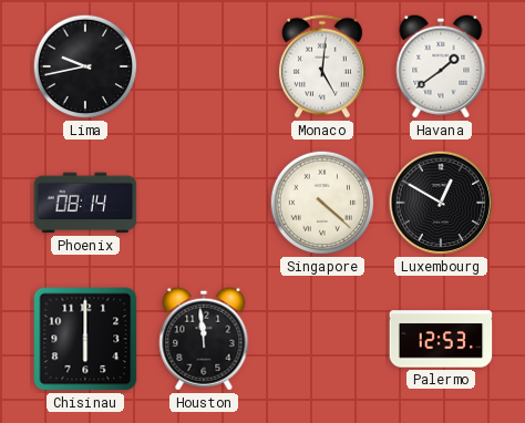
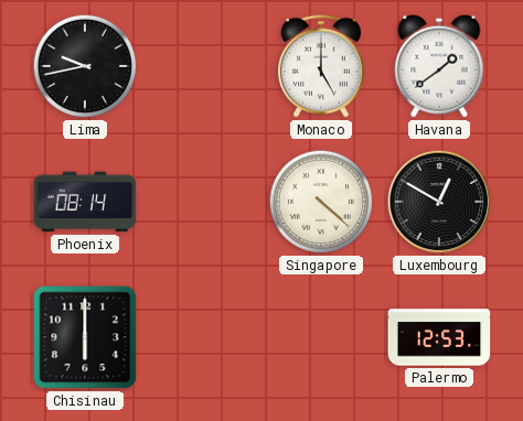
Monaco: 5:01 -> 5:00
Houston: 11:59 -> none
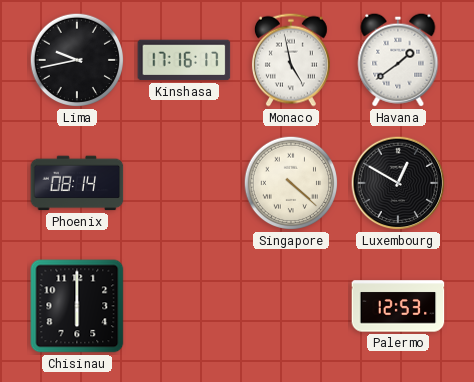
Kinshasa: none -> 17:16
Monaco: 5:00 -> 4:58
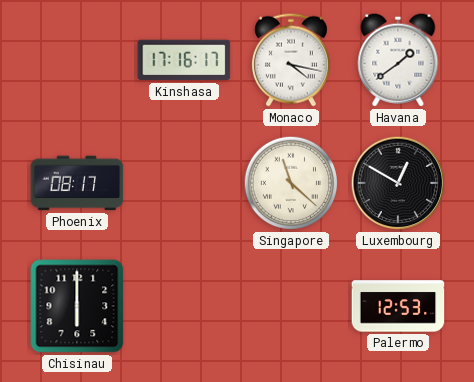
Lima: 9:43 -> none
Monaco: 4:58 -> 4:17
Phoenix: 08:14 -> 08:17
Singapore: 4:22 -> 11:22
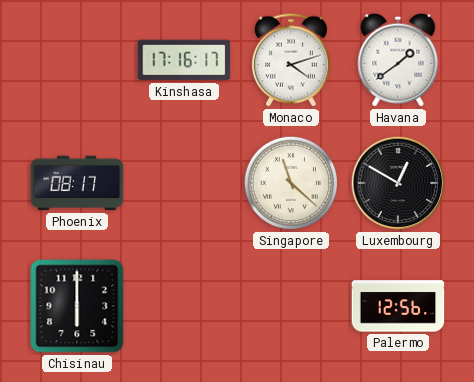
Monaco: 4:17 -> 4:12
Palermo: 12:53 -> 12:56
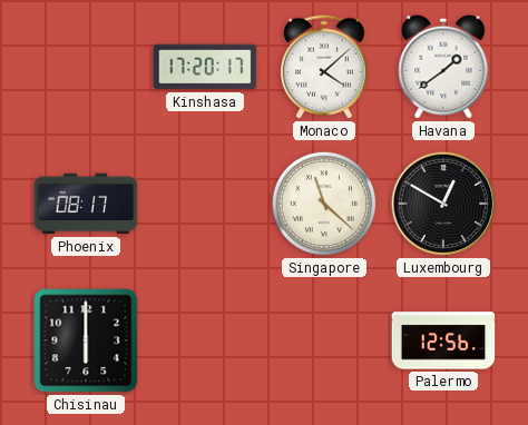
Kinshasa: 17:16 -> 17:20
Monaco: 4:12 -> 4:08
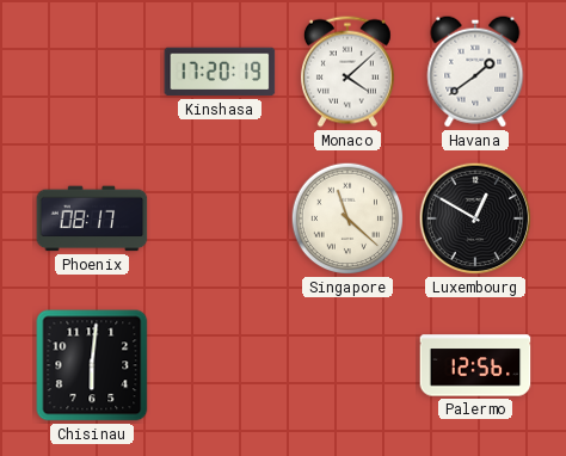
Kinshasa: 17:20:17 -> 17:20:19
Chisinau: 6:00 -> 6:01
